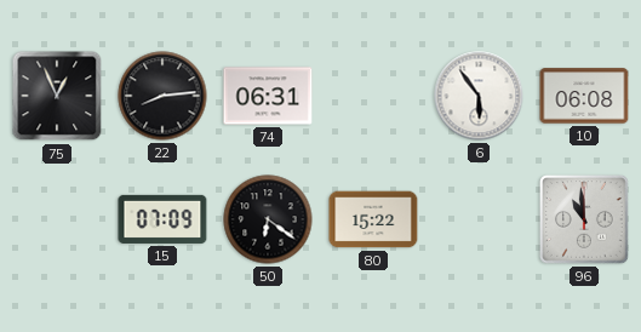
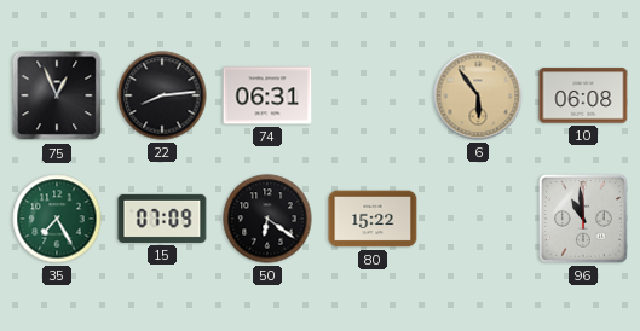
6 dial: white -> champagne
35: none -> 7:25
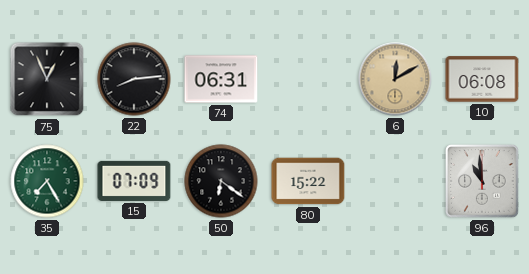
6: 5:54 -> 12:10
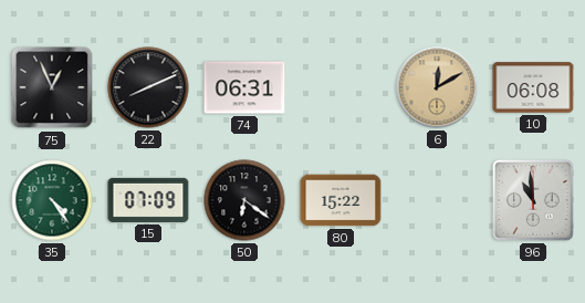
22: 8:14 -> 8:11
35: 7:25 -> 4:24
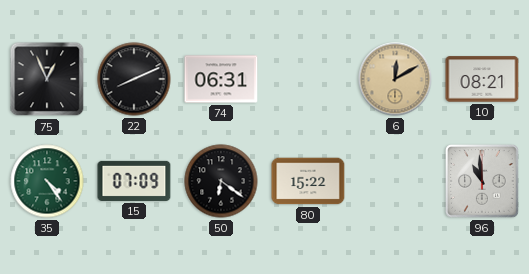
10: 06:08 -> 08:21
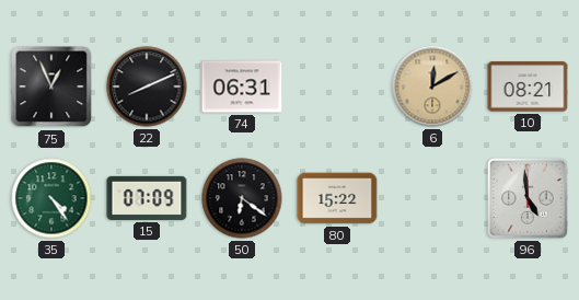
96: 10:59 -> 4:59
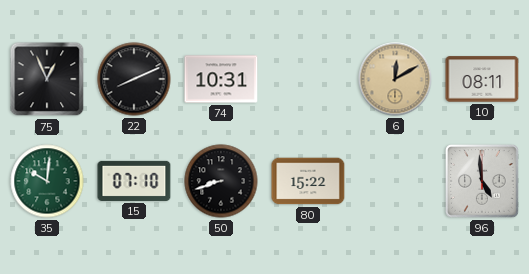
74: 06:31 -> 10:31
10: 08:21 -> 08:11
35: 4:24 -> 10:01
15: 07:09 -> 07:10
50: 6:21 -> 8:42
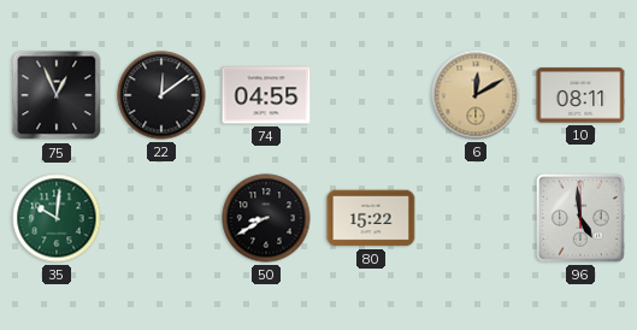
22: 8:11 -> 12:09
74: 10:31 -> 04:55
15: 07:10 -> none
50: 8:42 -> 8:40
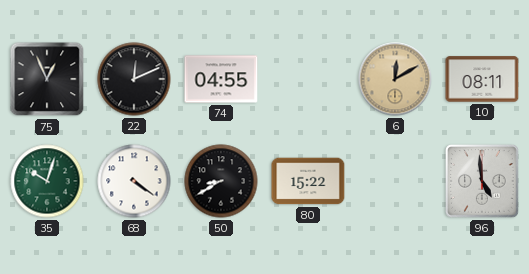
22: 12:09 -> 12:11
35: 10:01 -> 10:03
68: none -> 4:21
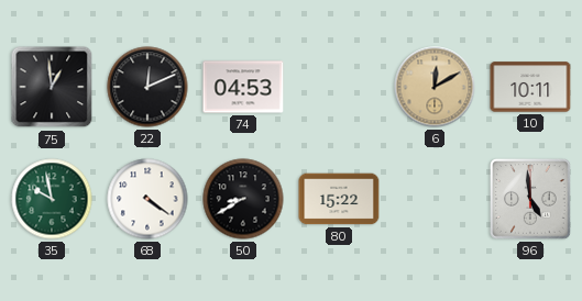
75: 12:56 -> 12:59
74: 04:55 -> 04:53
10: 08:11 -> 10:11
35: 10:03 -> 9:58
